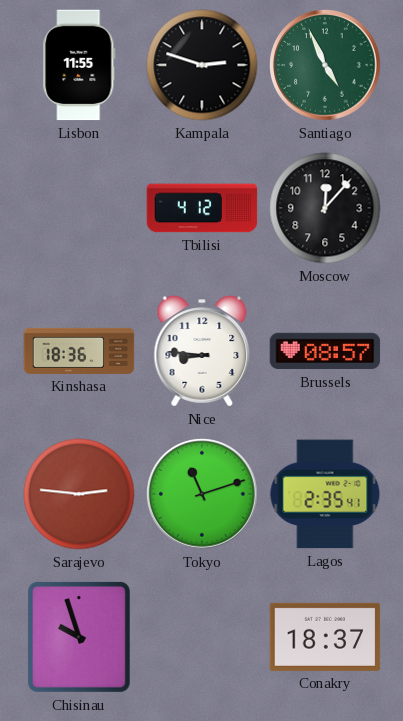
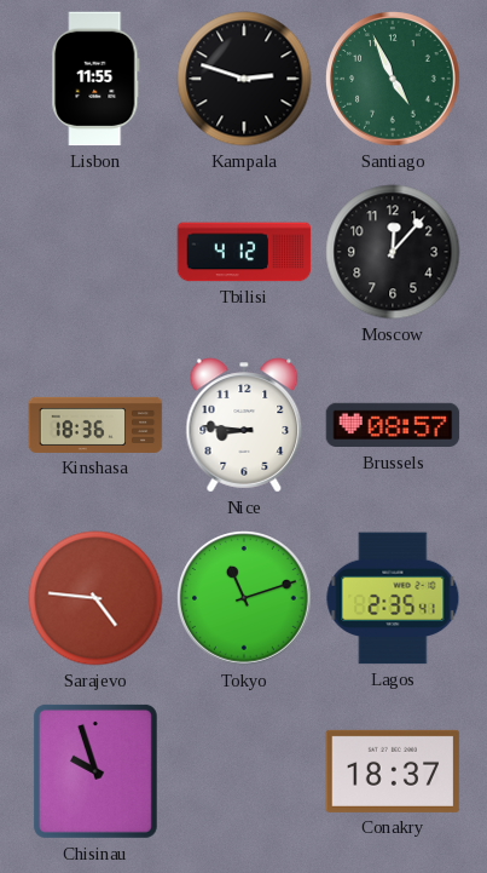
Sarajevo: 2:46 -> 4:46
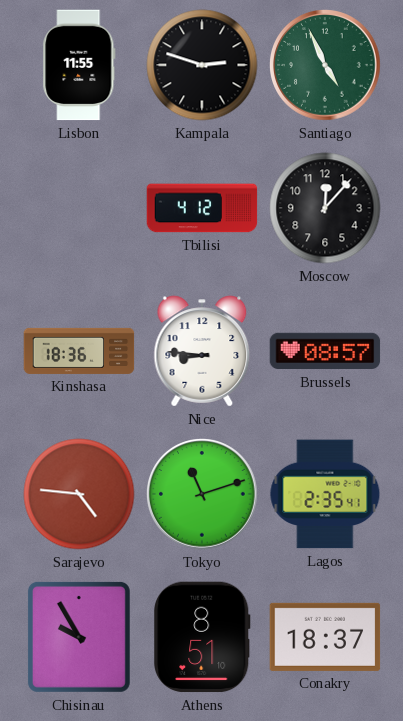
Chisinau: 9:57 -> 9:55
Athens: none -> 8:51
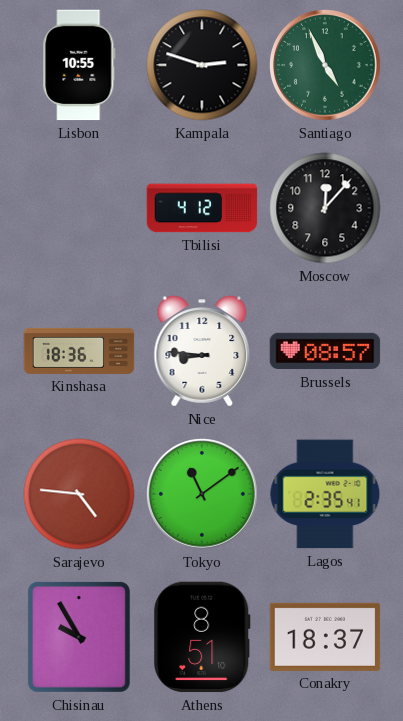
Lisbon: 11:55 -> 10:55
Tokyo: 11:12 -> 11:09
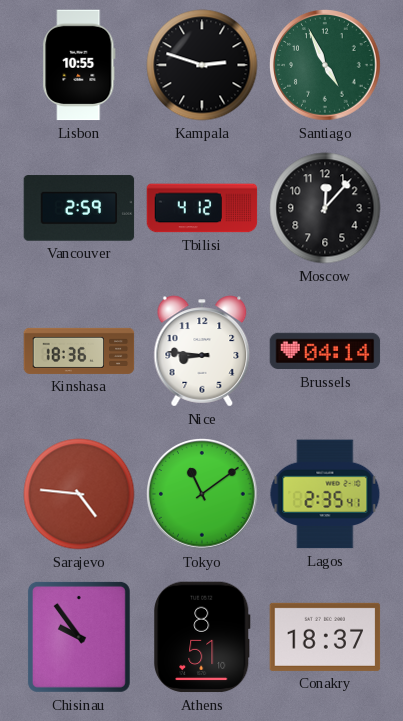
Vancouver: none -> 2:59
Brussels: 08:57 -> 04:14
Chisinau: 9:55 -> 9:54
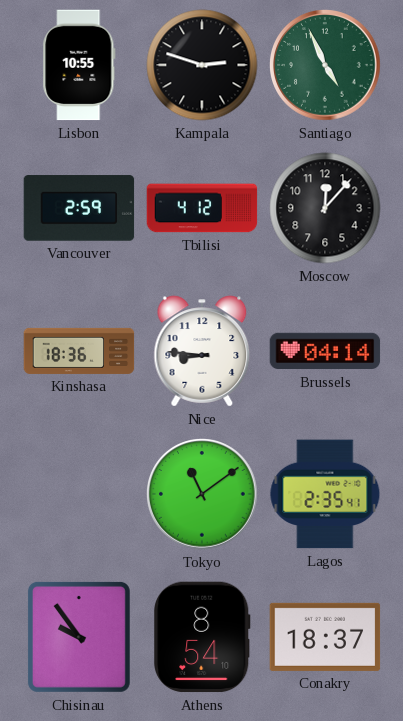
Sarajevo: 4:46 -> none
Athens: 8:51 -> 8:54
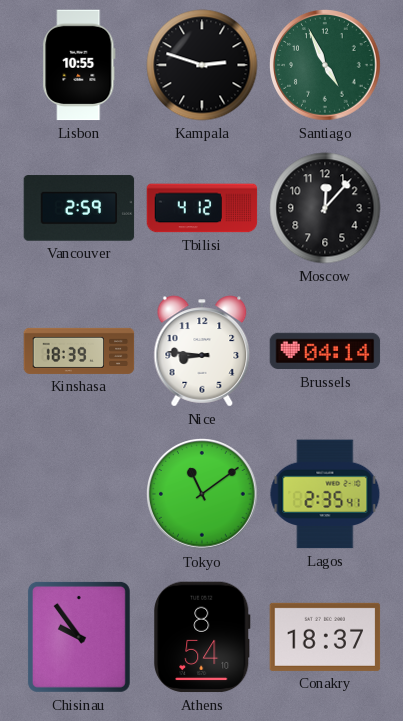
Kinshasa: 18:36 -> 18:39
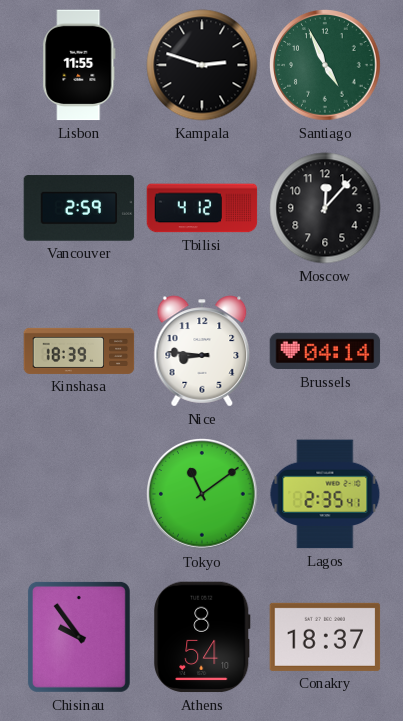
Lisbon: 10:55 -> 11:55
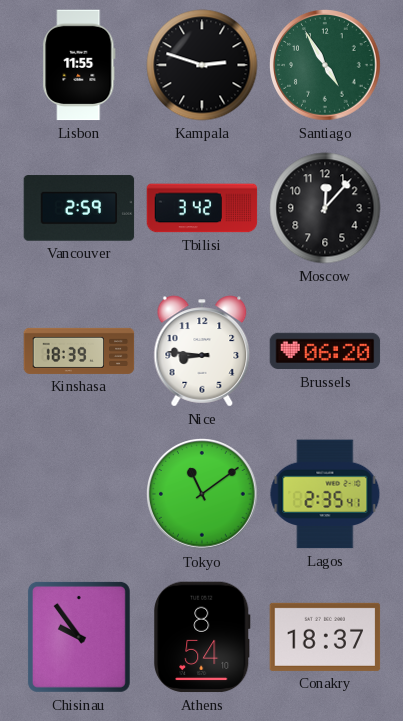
Santiago: 4:56 -> 4:55
Tbilisi: 4:12 -> 3:42
Brussels: 04:14 -> 06:20
